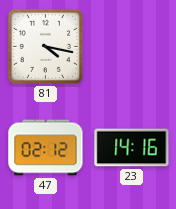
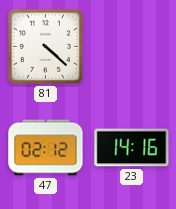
81: 4:17 -> 4:22
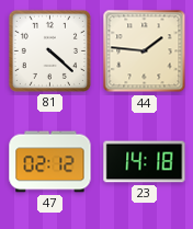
44: none -> 1:46
23: 14:16 -> 14:18
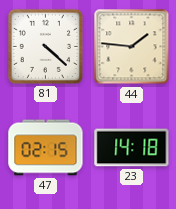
47: 02:12 -> 02:15
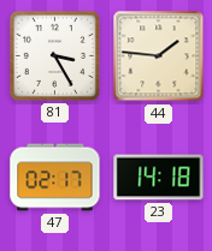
81: 4:22 -> 3:25
47: 02:15 -> 02:17
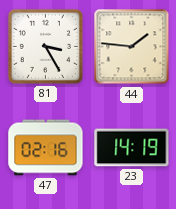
47: 02:17 -> 02:16
23: 14:18 -> 14:19
